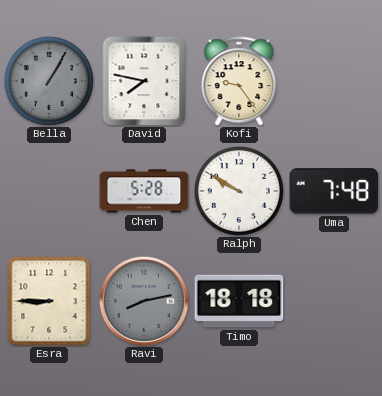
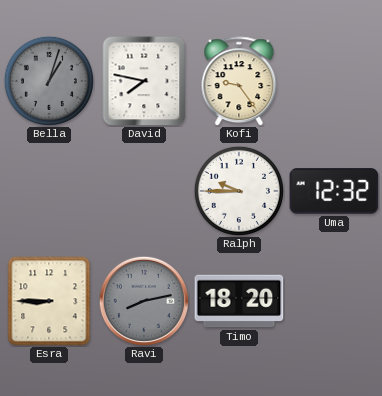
Bella: 1:05 -> 1:03
Chen: 5:28 -> none
Ralph: 9:50 -> 9:45
Uma: 7:48 -> 12:32
Timo: 18:18 -> 18:20
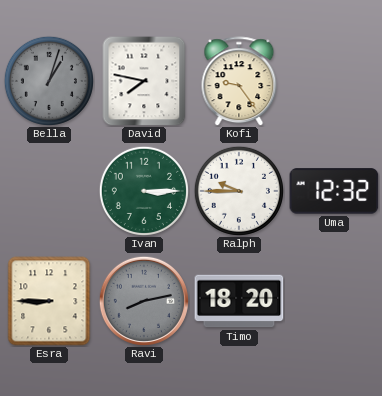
Ivan: none -> 3:15
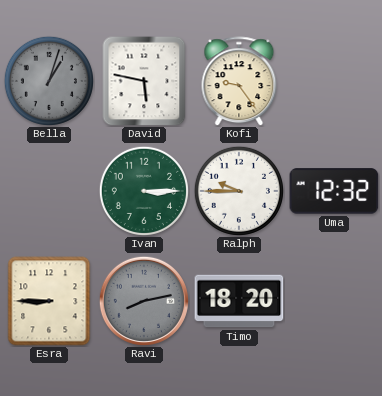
David: 7:47 -> 5:47
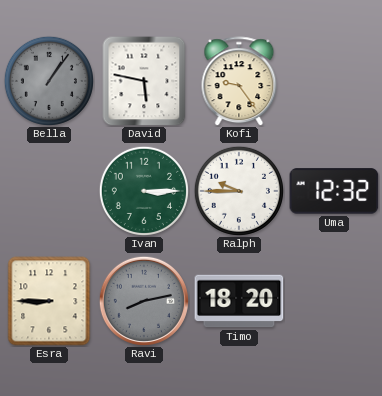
Bella: 1:03 -> 1:06
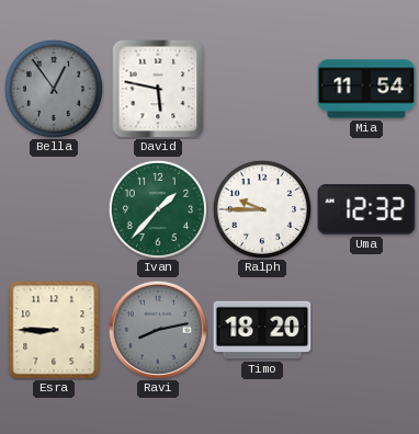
Bella: 1:06 -> 12:54
Kofi: 9:24 -> none
Mia: none -> 11:54
Ivan: 3:15 -> 1:37
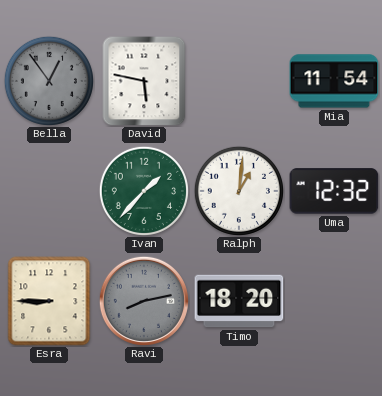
Ralph: 9:45 -> 1:01
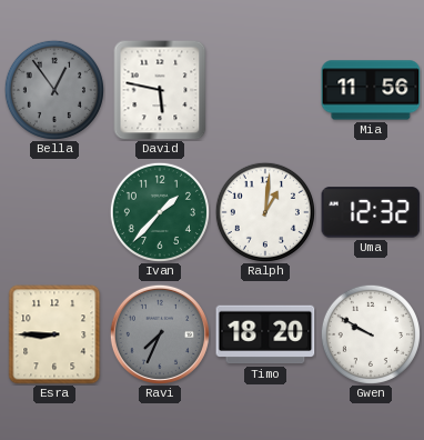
Mia: 11:54 -> 11:56
Ravi: 8:13 -> 7:34
Gwen: none -> 9:50
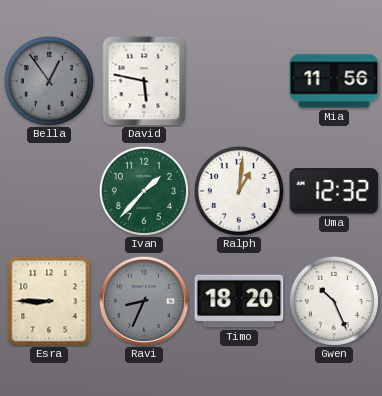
Ravi: 7:34 -> 8:34
Gwen: 9:50 -> 10:26
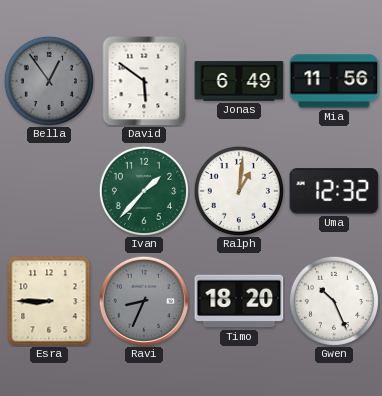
David: 5:47 -> 5:51
Jonas: none -> 6:49
